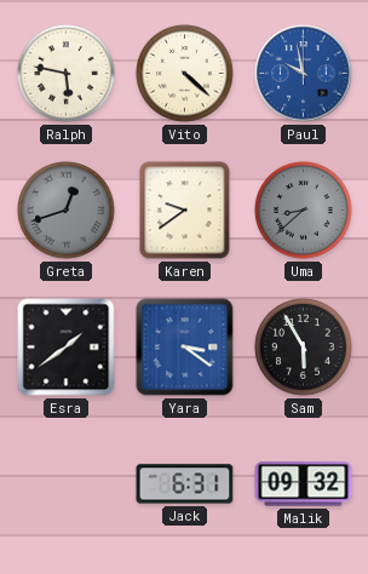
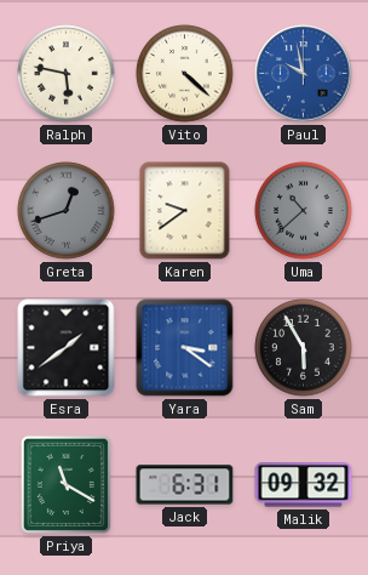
Uma: 8:38 -> 10:38
Priya: none -> 11:20
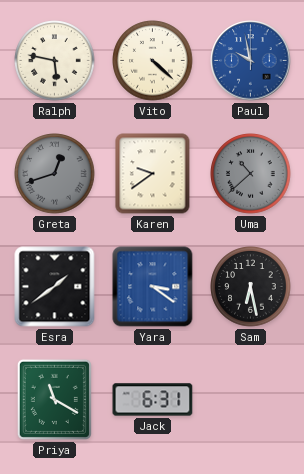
Sam: 5:55 -> 6:28
Malik: 09:32 -> none
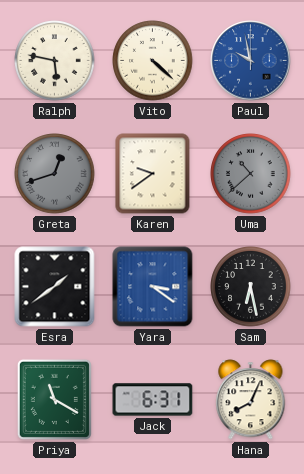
Hana: none -> 8:04
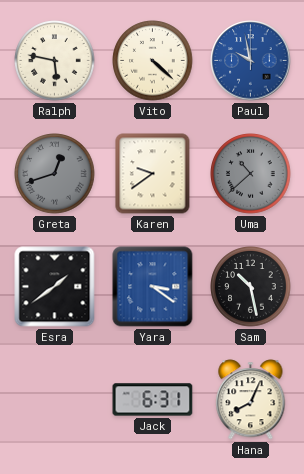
Sam: 6:28 -> 10:28
Priya: 11:20 -> none
